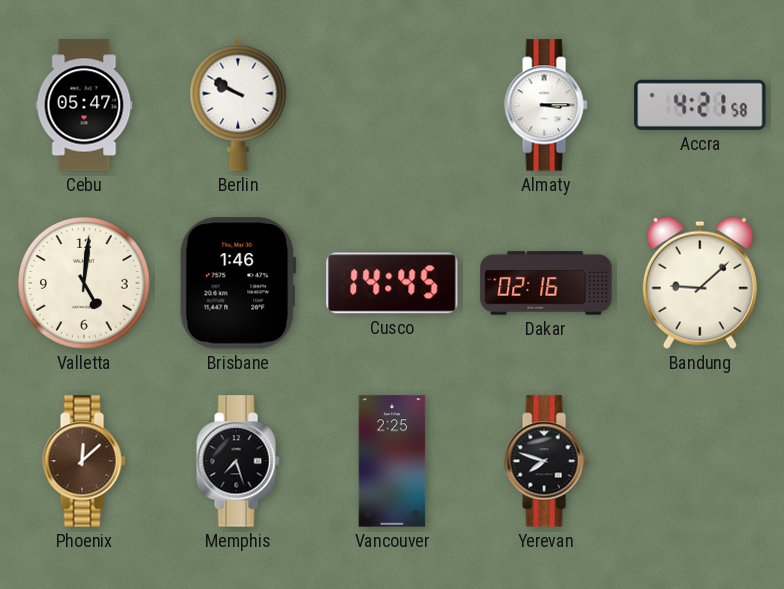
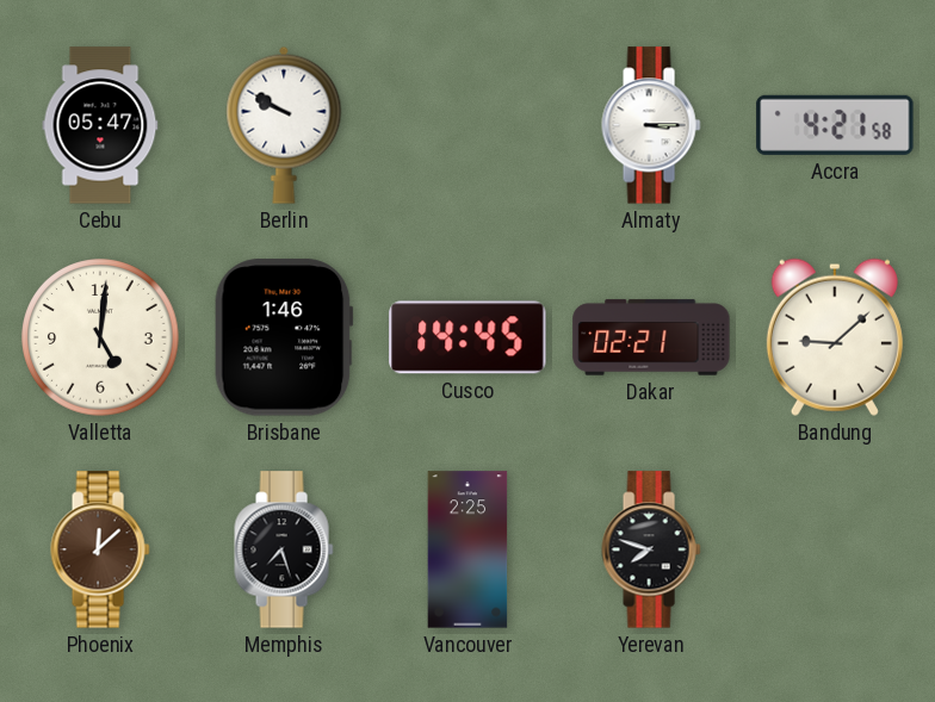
Dakar: 02:16 -> 02:21
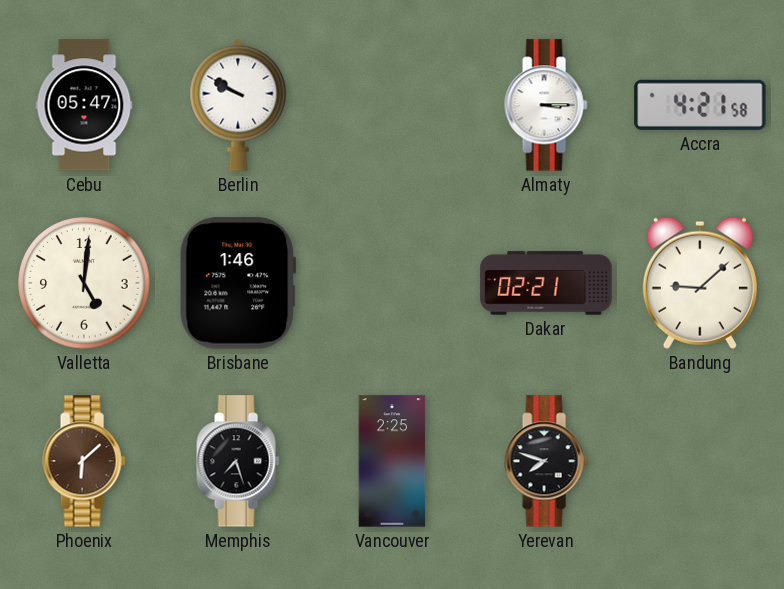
Cusco: 14:45 -> none
Phoenix: 12:08 -> 6:08
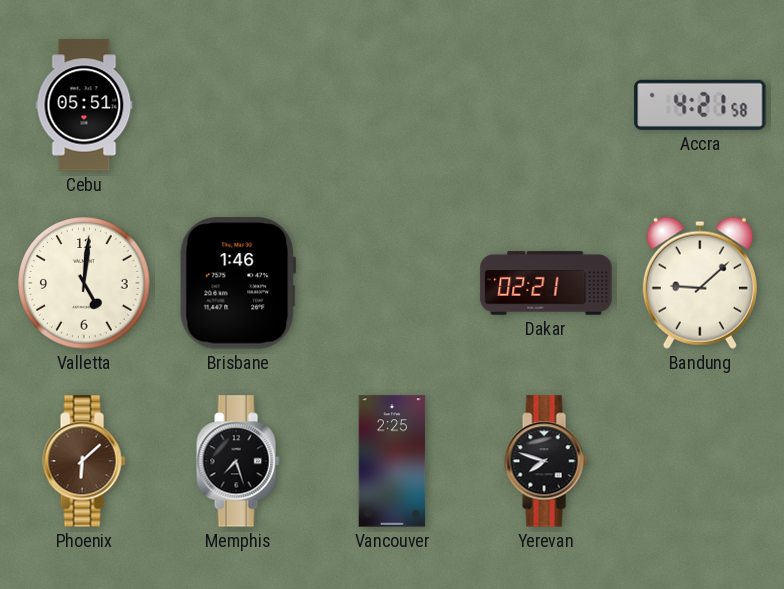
Cebu: 05:47 -> 05:51
Berlin: 9:50 -> none
Almaty: 3:15 -> none
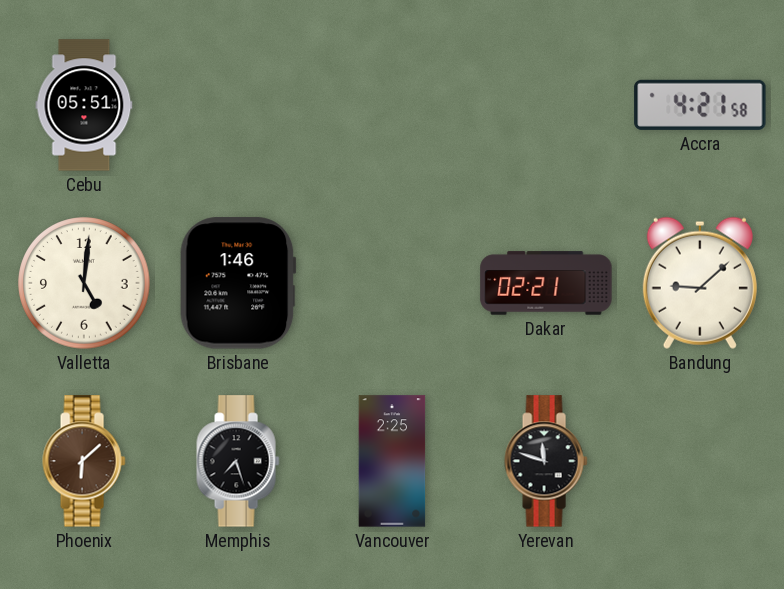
Yerevan: 7:48 -> 11:48
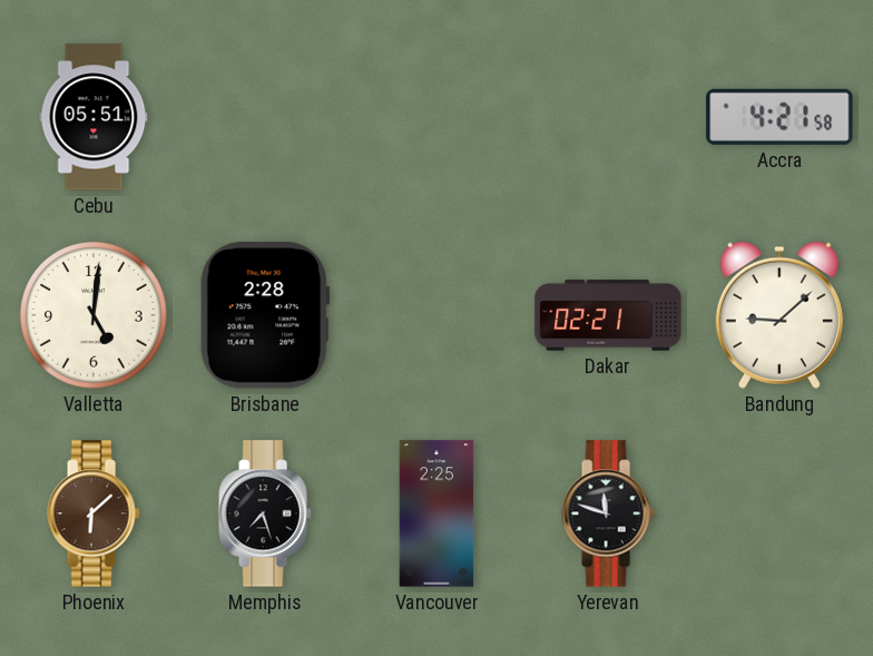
Brisbane: 1:46 -> 2:28
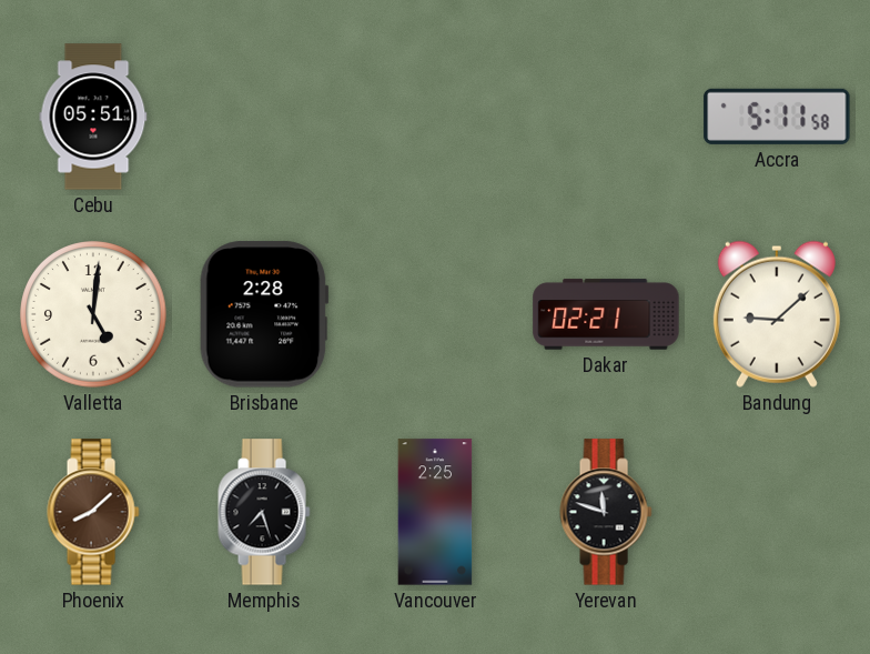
Accra: 4:21 -> 5:11
Phoenix: 6:08 -> 8:08
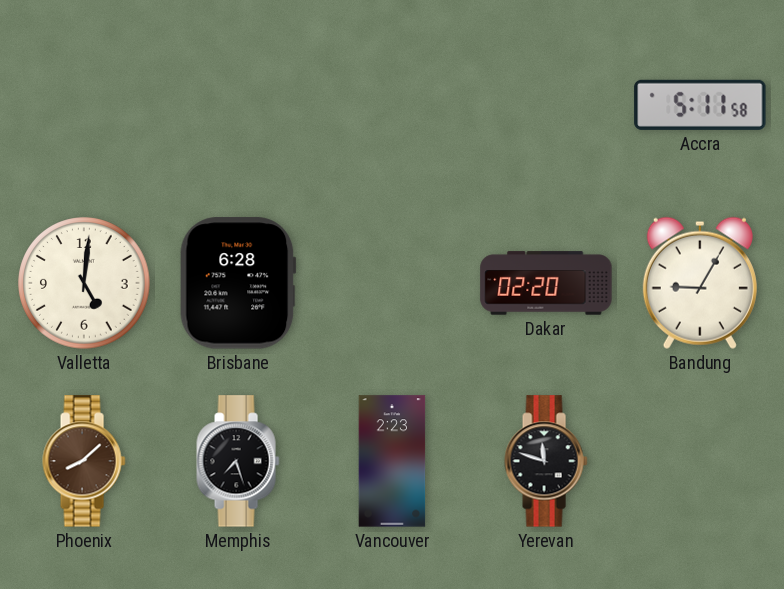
Cebu: 05:51 -> none
Brisbane: 2:28 -> 6:28
Dakar: 02:21 -> 02:20
Bandung: 9:08 -> 9:05
Vancouver: 2:25 -> 2:23
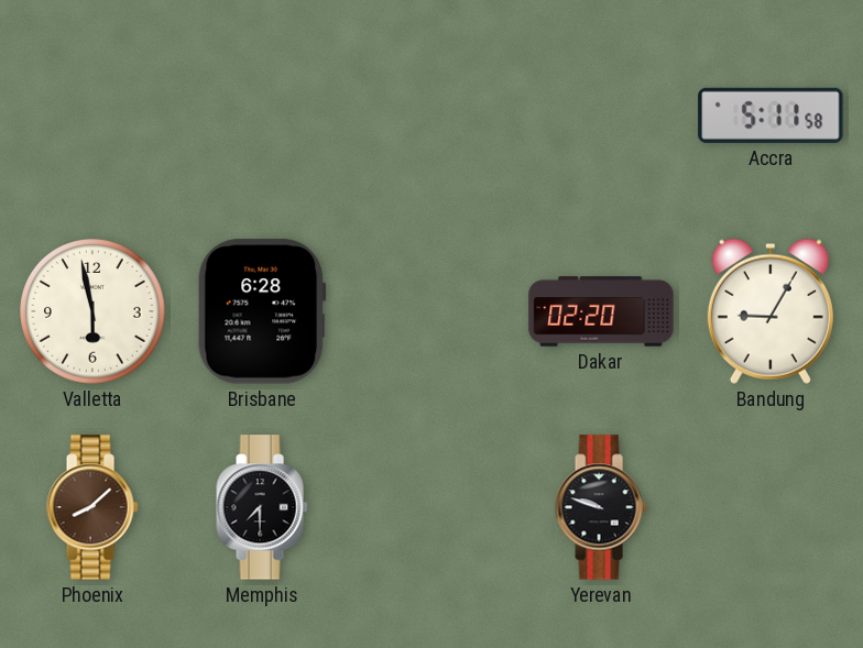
Valletta: 5:01 -> 5:58
Memphis: 7:27 -> 7:30
Vancouver: 2:23 -> none
Yerevan: 11:48 -> 9:48
